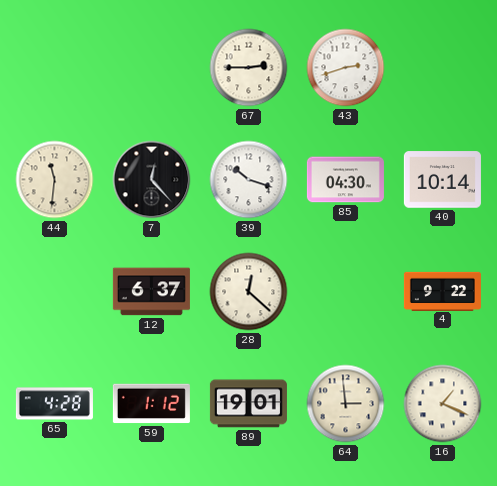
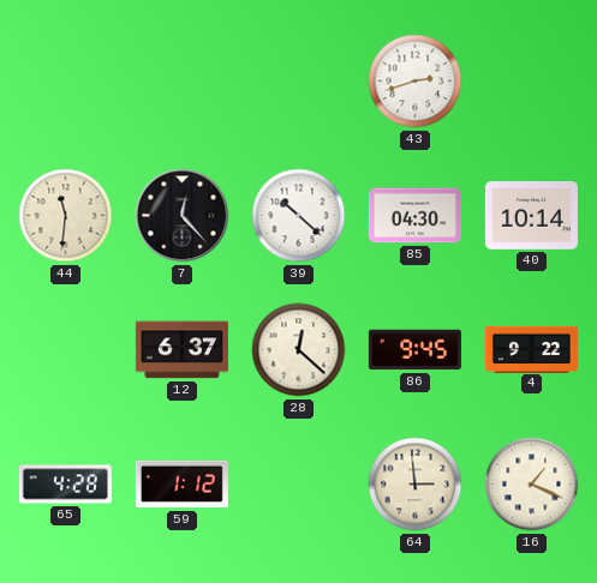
67: 2:45 -> none
39: 10:18 -> 10:22
86: none -> 9:45
89: 19:01 -> none
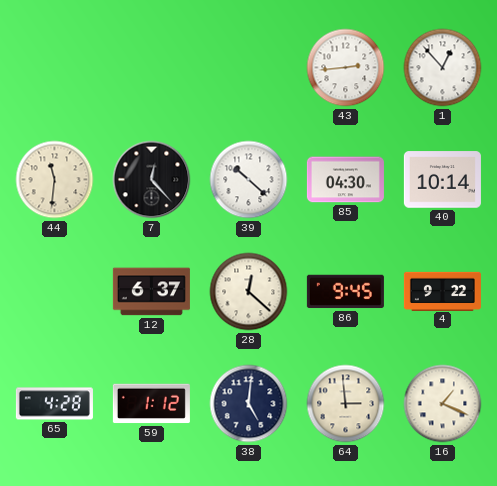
43: 2:42 -> 2:44
1: none -> 12:53
38: none -> 5:01
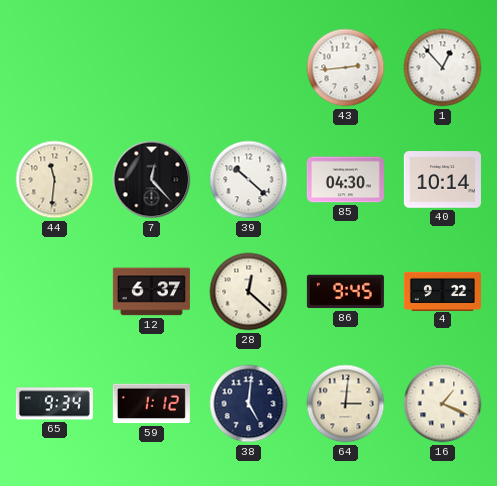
65: 4:28 -> 9:34
64: 2:59 -> 3:01
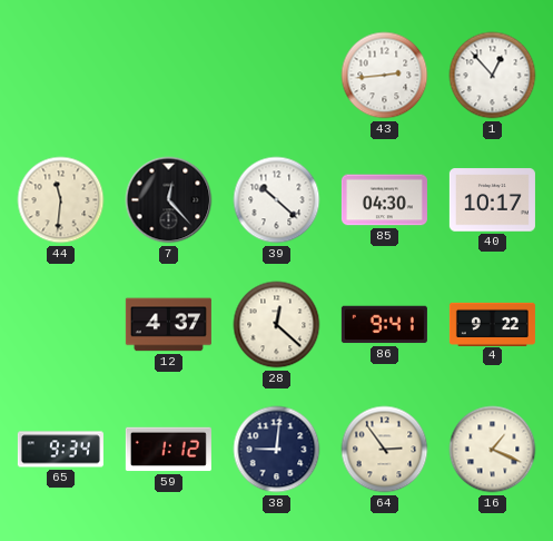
40: 10:14 -> 10:17
12: 6:37 -> 4:37
86: 9:45 -> 9:41
38: 5:01 -> 9:01
64: 3:01 -> 2:54
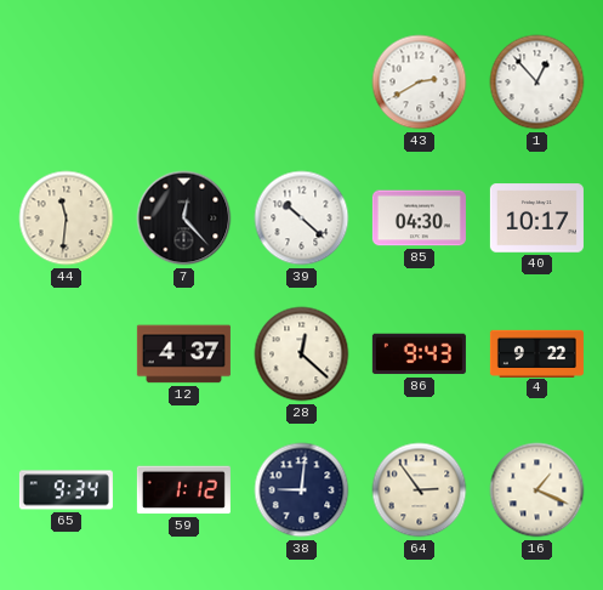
43: 2:44 -> 2:40
86: 9:41 -> 9:43
